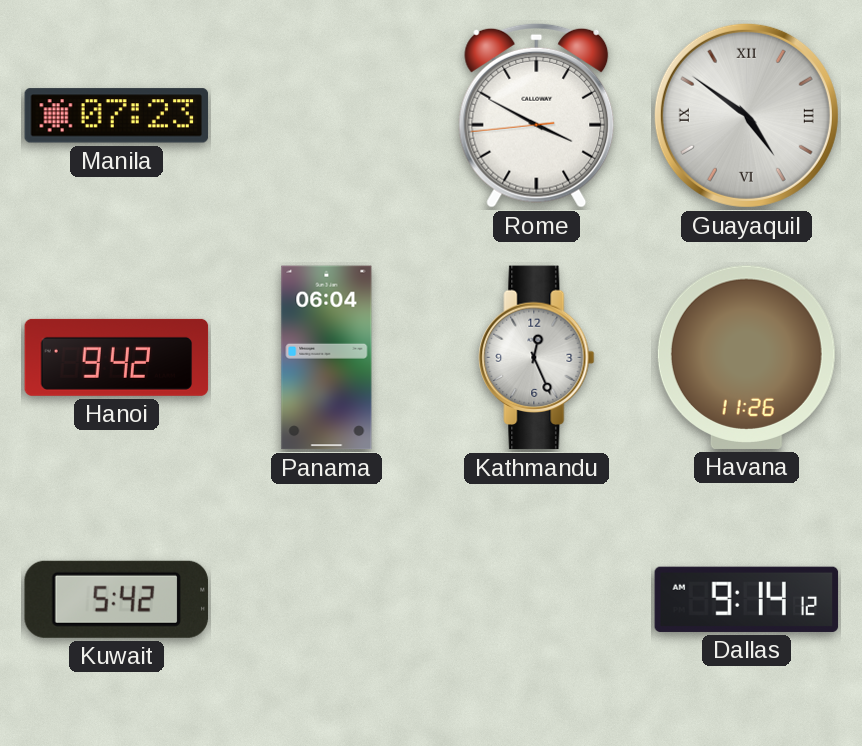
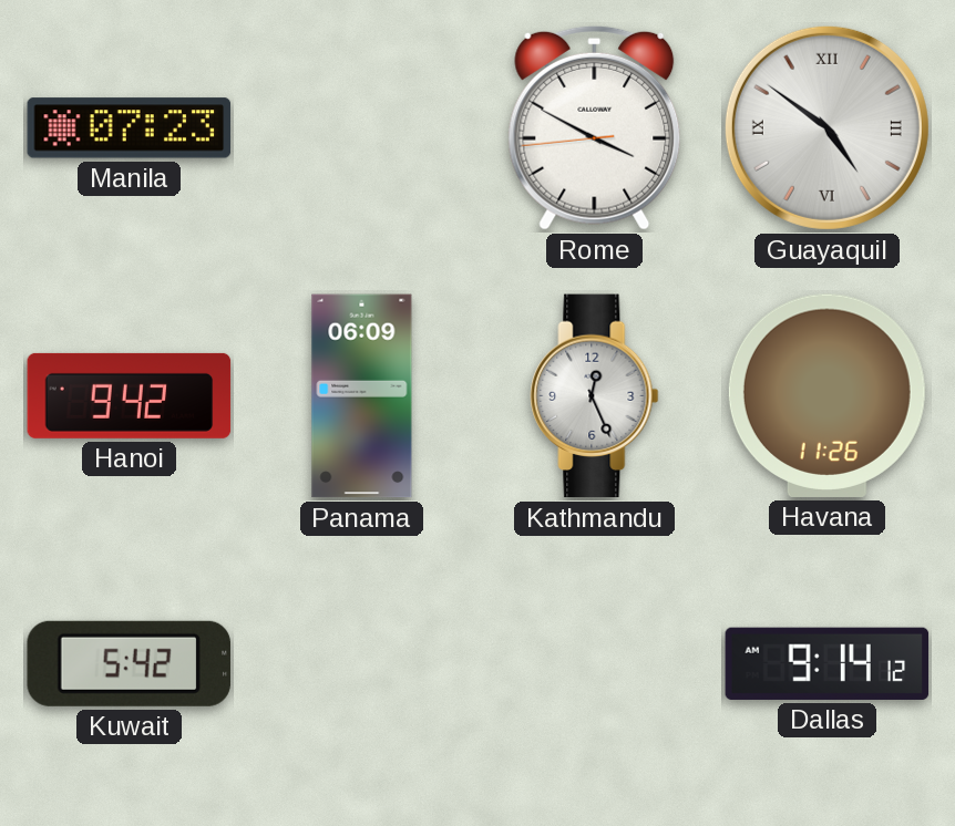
Panama: 06:04 -> 06:09
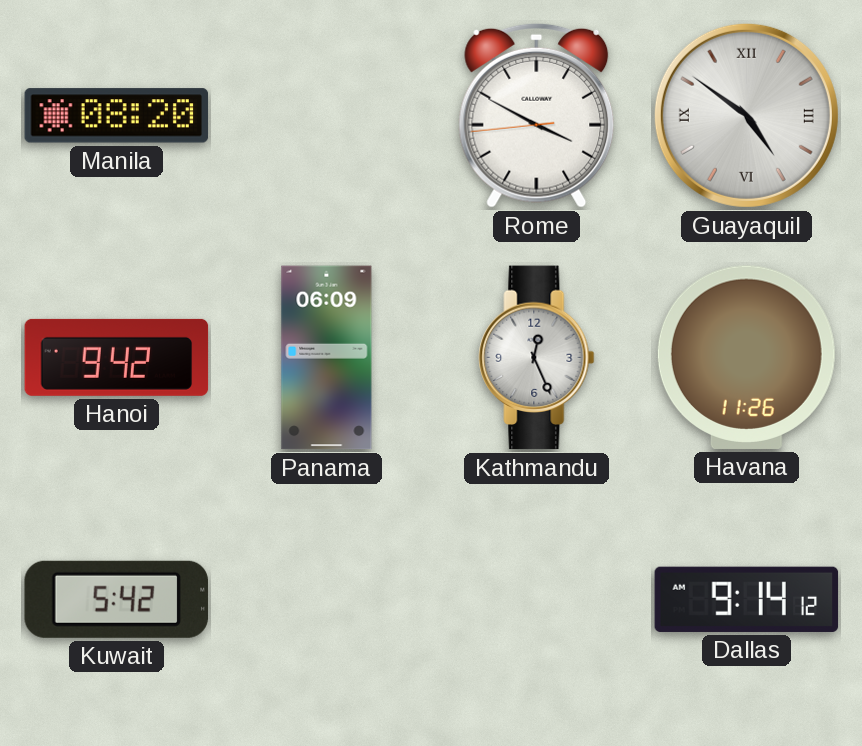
Manila: 07:23 -> 08:20
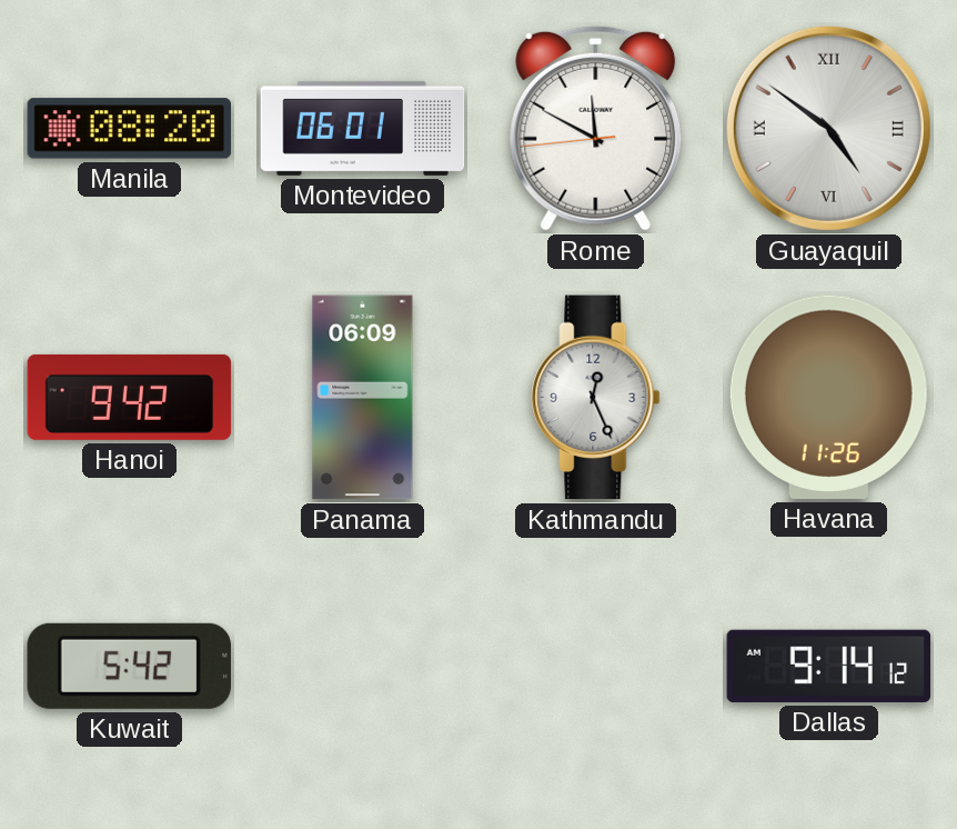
Montevideo: none -> 06:01
Rome: 3:49 -> 11:49
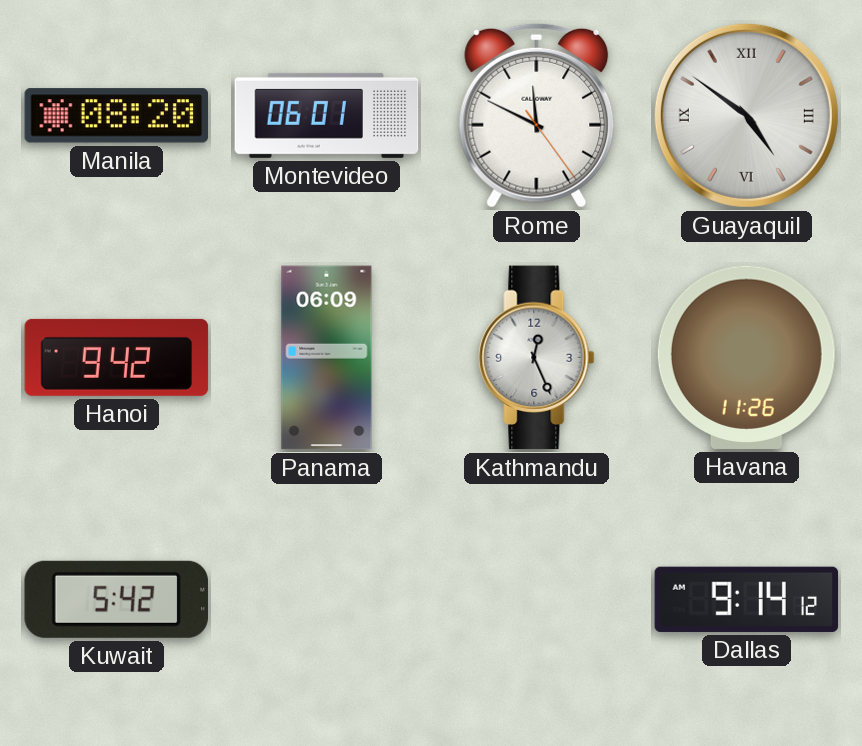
Rome: 11:49:44 -> 11:49:24
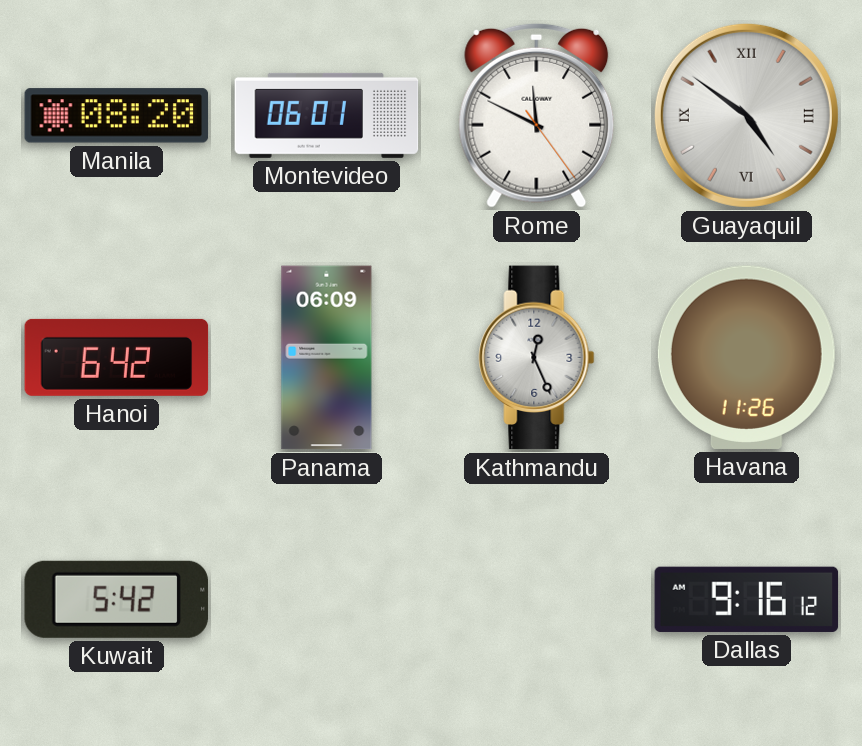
Hanoi: 9:42 -> 6:42
Dallas: 9:14 -> 9:16
